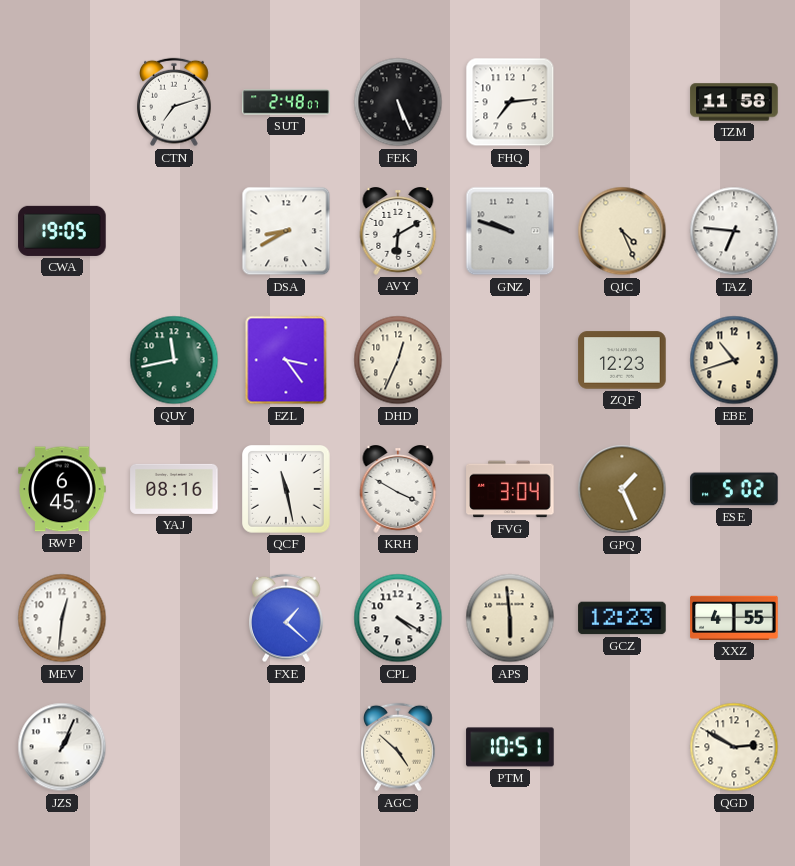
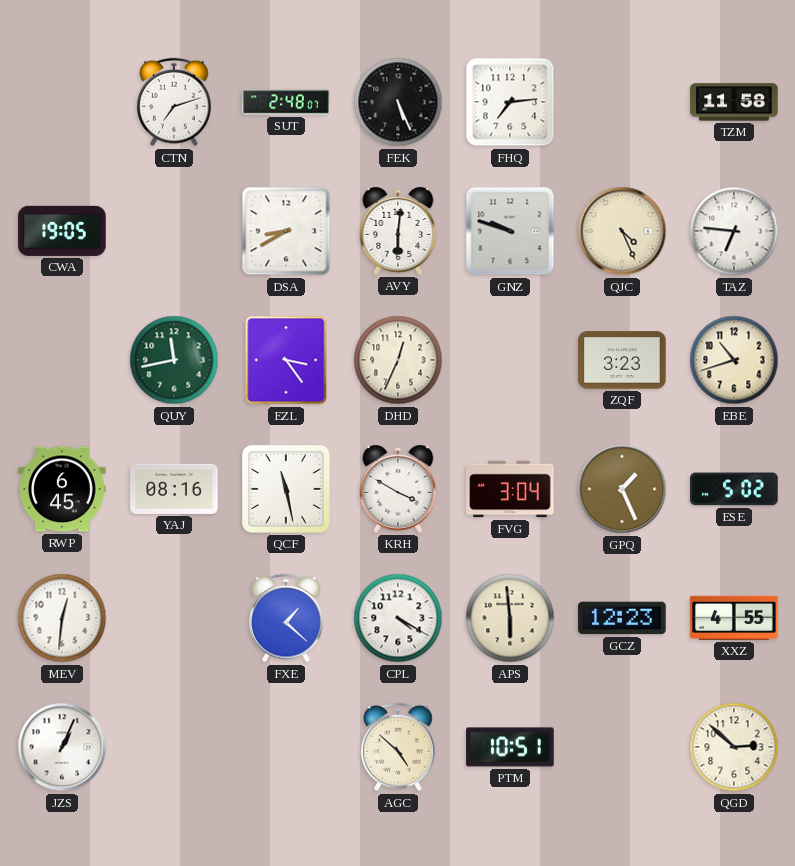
AVY: 6:10 -> 6:01
ZQF: 12:23 -> 3:23
QGD: 2:50 -> 2:52
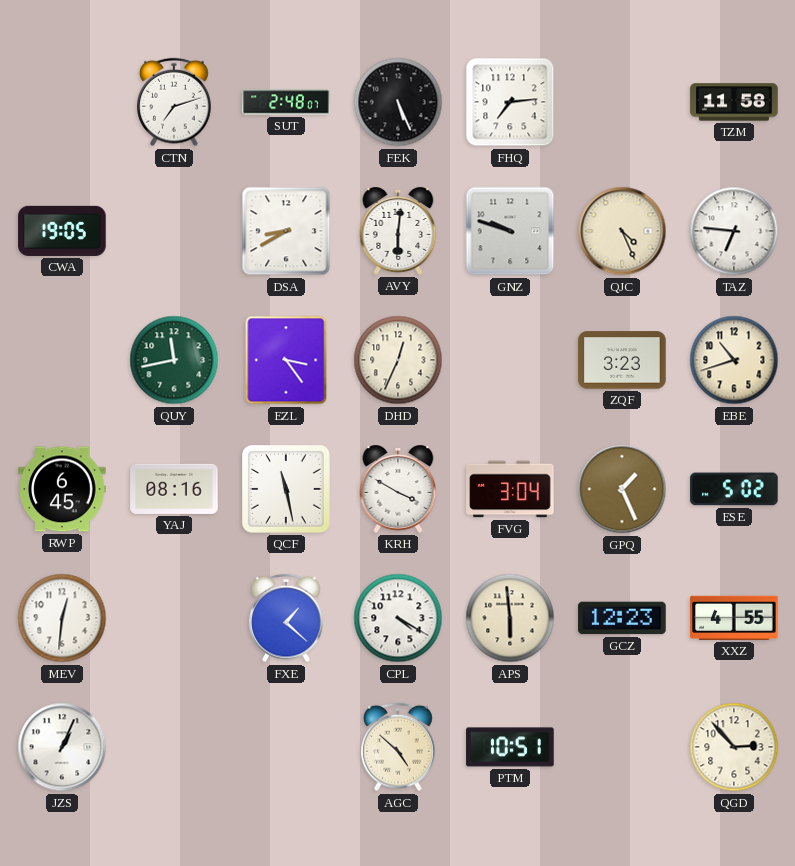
QGD: 2:52 -> 2:53
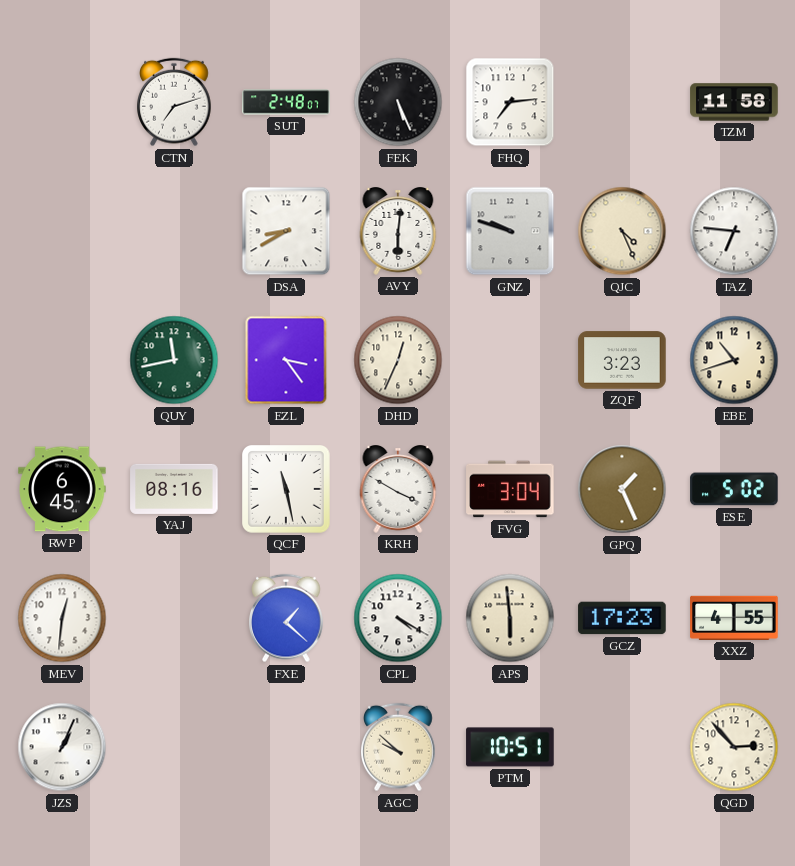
CWA: 19:05 -> none
GCZ: 12:23 -> 17:23
AGC: 4:52 -> 9:52
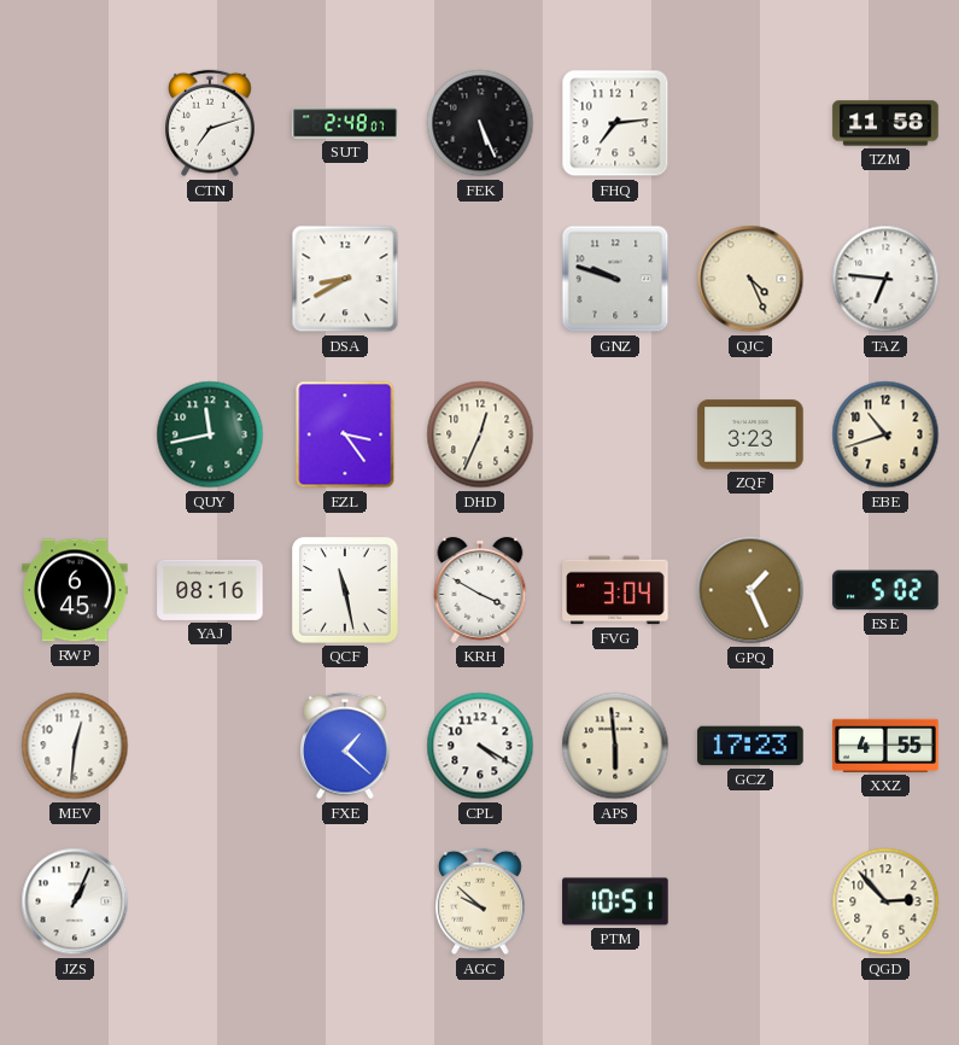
AVY: 6:01 -> none
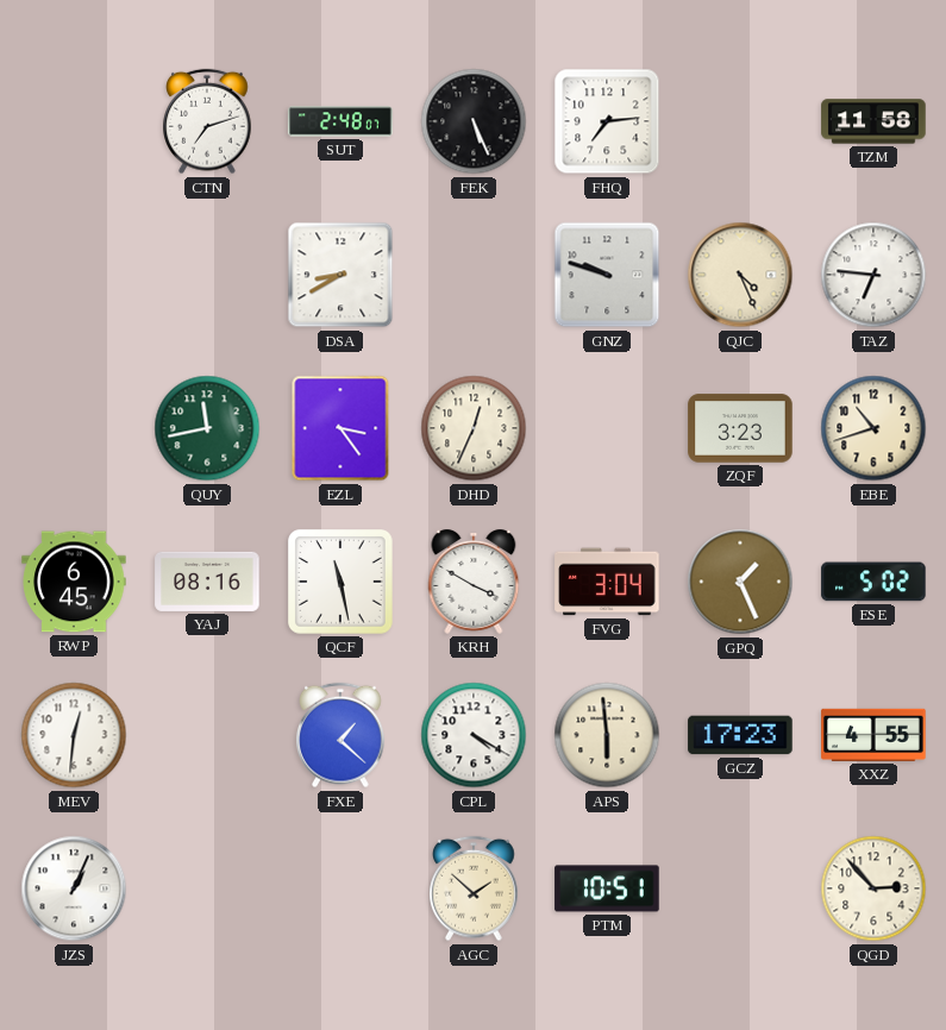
AGC: 9:52 -> 1:52
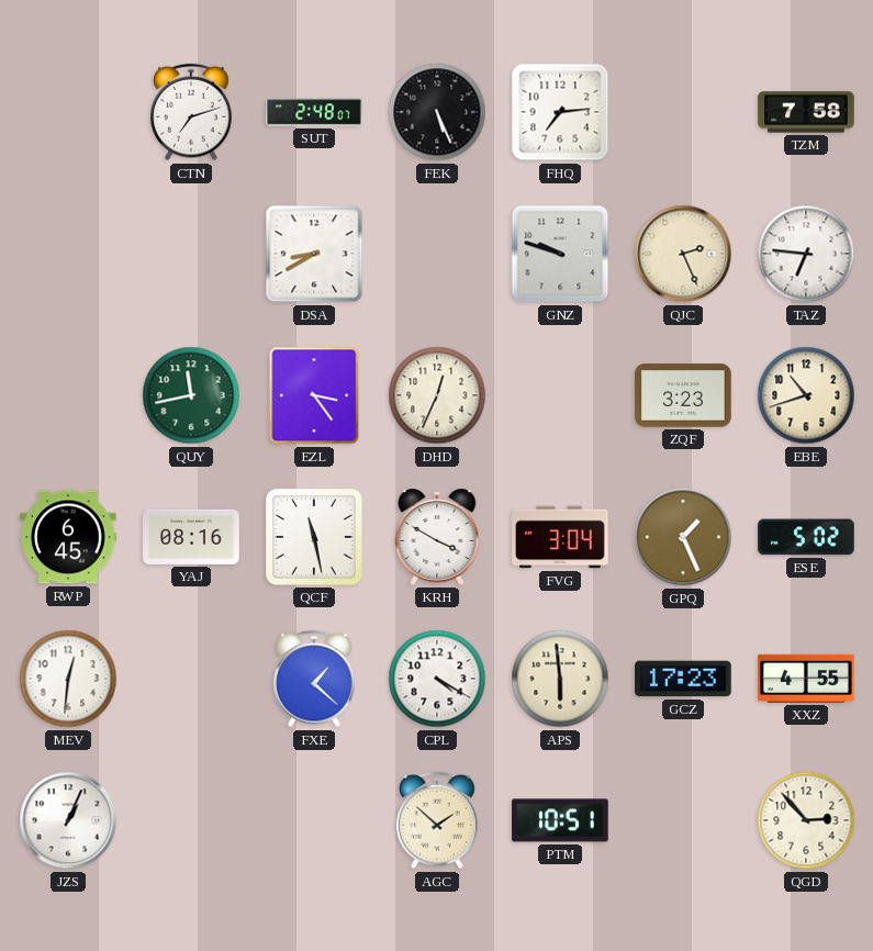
TZM: 11:58 -> 7:58
QJC: 4:26 -> 2:26
